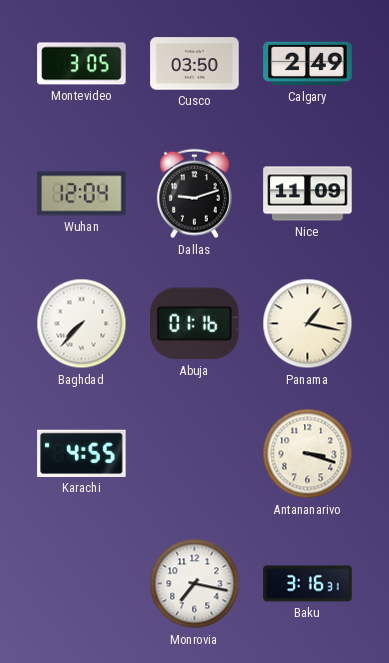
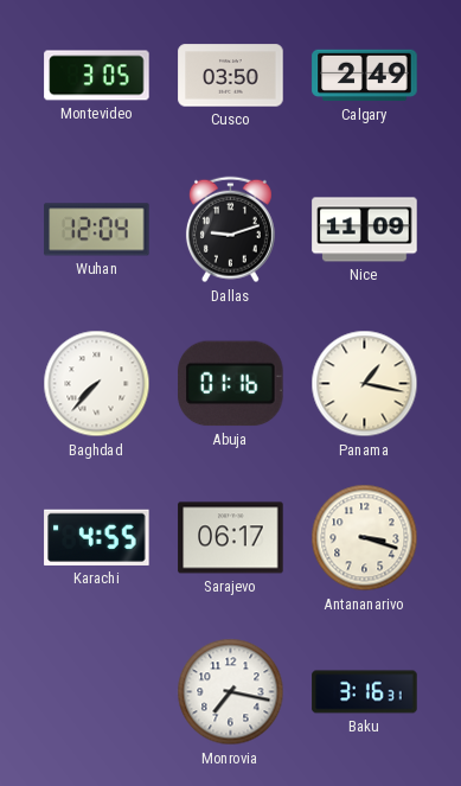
Sarajevo: none -> 06:17
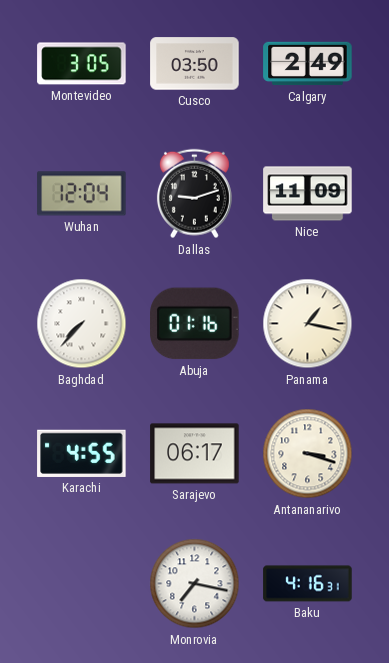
Baku: 3:16 -> 4:16
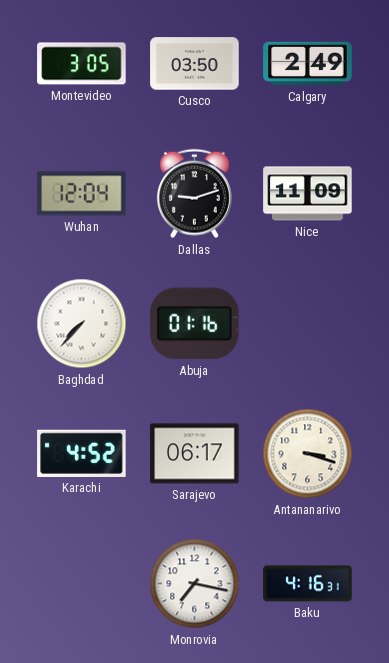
Panama: 1:17 -> none
Karachi: 4:55 -> 4:52
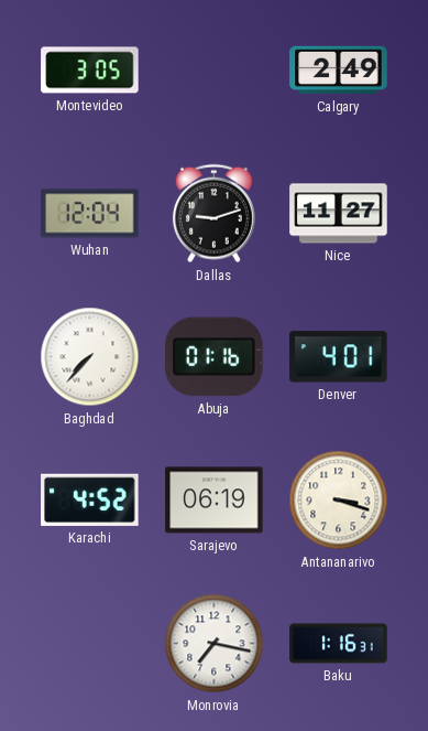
Cusco: 03:50 -> none
Nice: 11:09 -> 11:27
Denver: none -> 4:01
Sarajevo: 06:17 -> 06:19
Baku: 4:16 -> 1:16
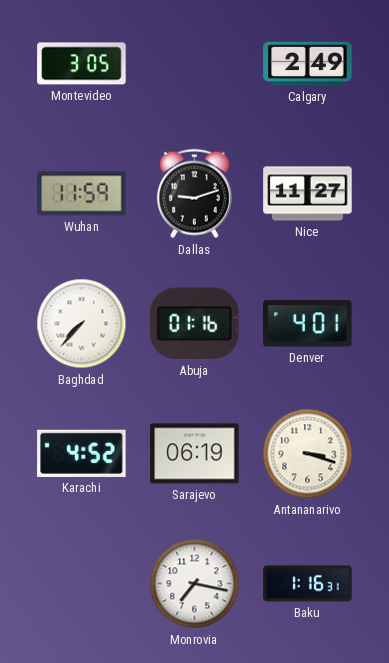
Wuhan: 12:04 -> 11:59
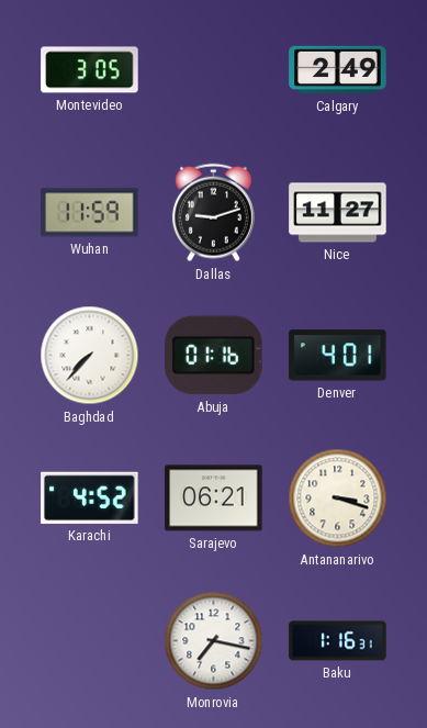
Sarajevo: 06:19 -> 06:21
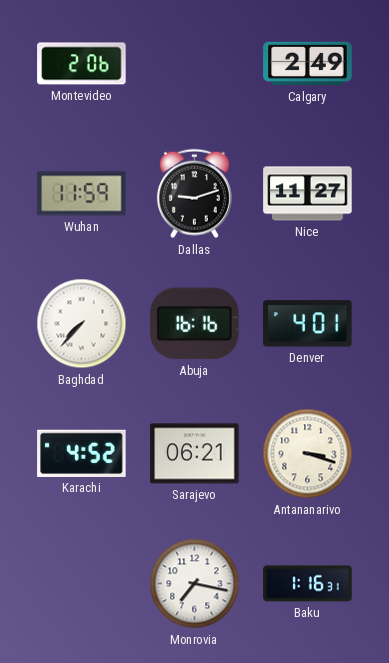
Montevideo: 3:05 -> 2:06
Abuja: 01:16 -> 16:16
